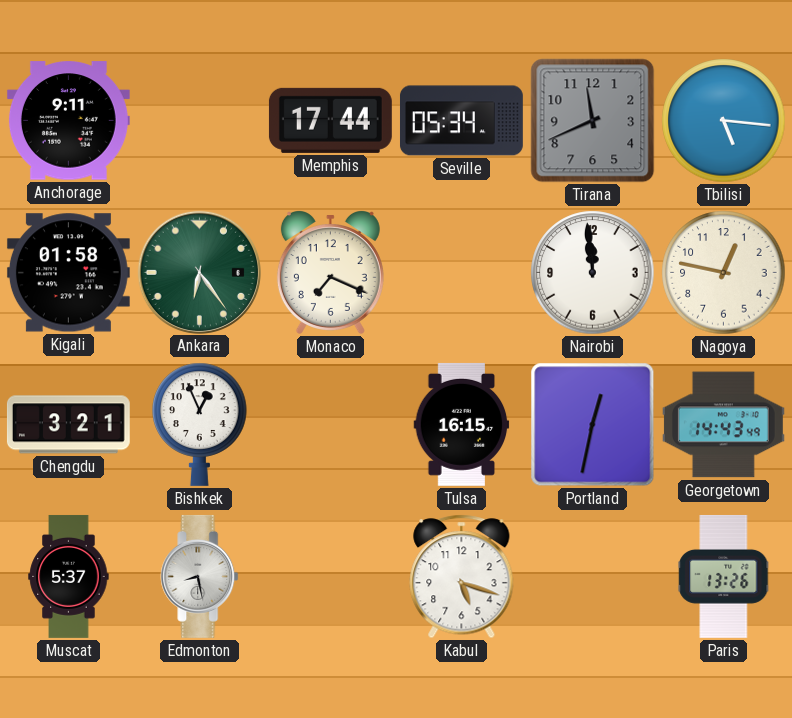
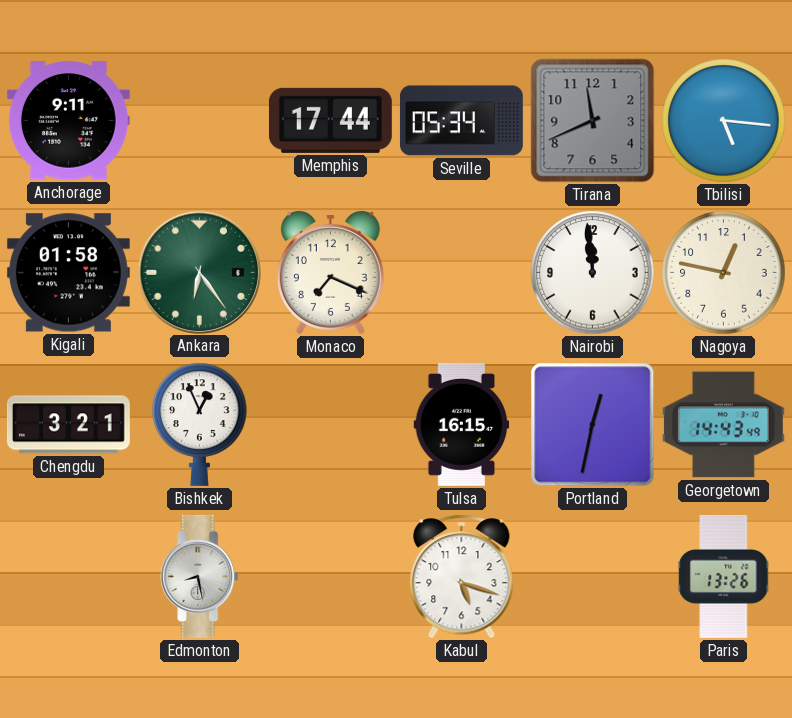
Muscat: 5:37 -> none
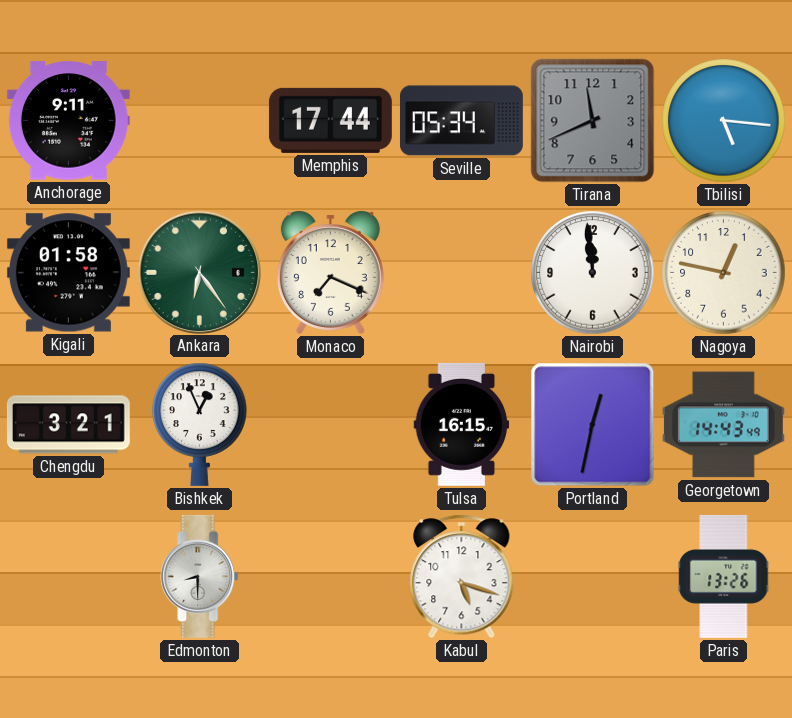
Edmonton: 8:28 -> 8:30
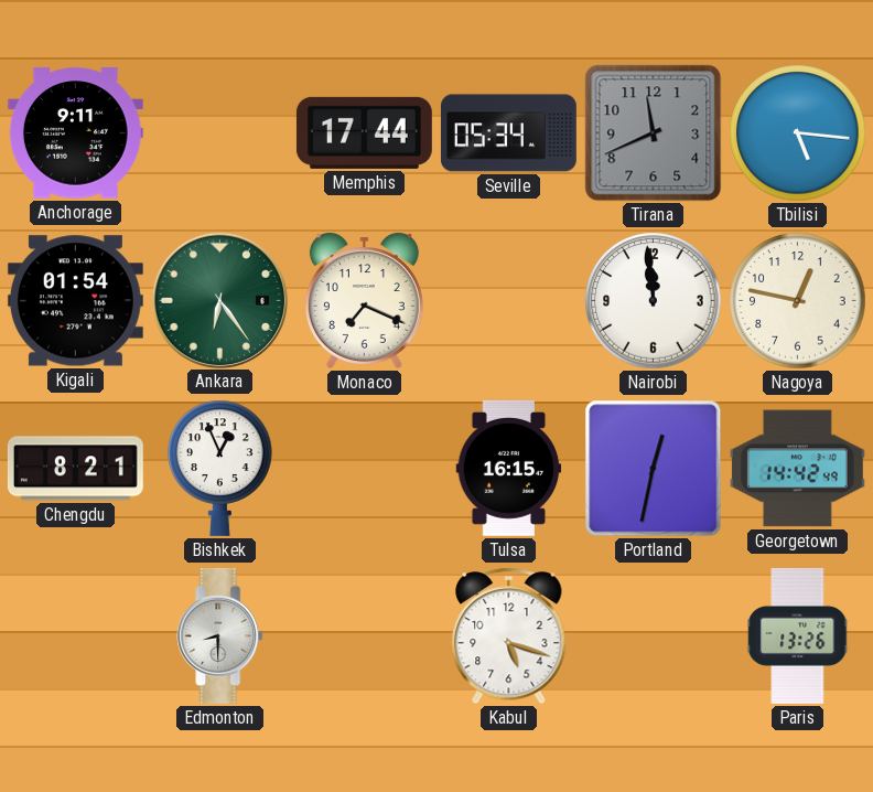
Kigali: 01:58 -> 01:54
Chengdu: 3:21 -> 8:21
Georgetown: 14:43 -> 14:42
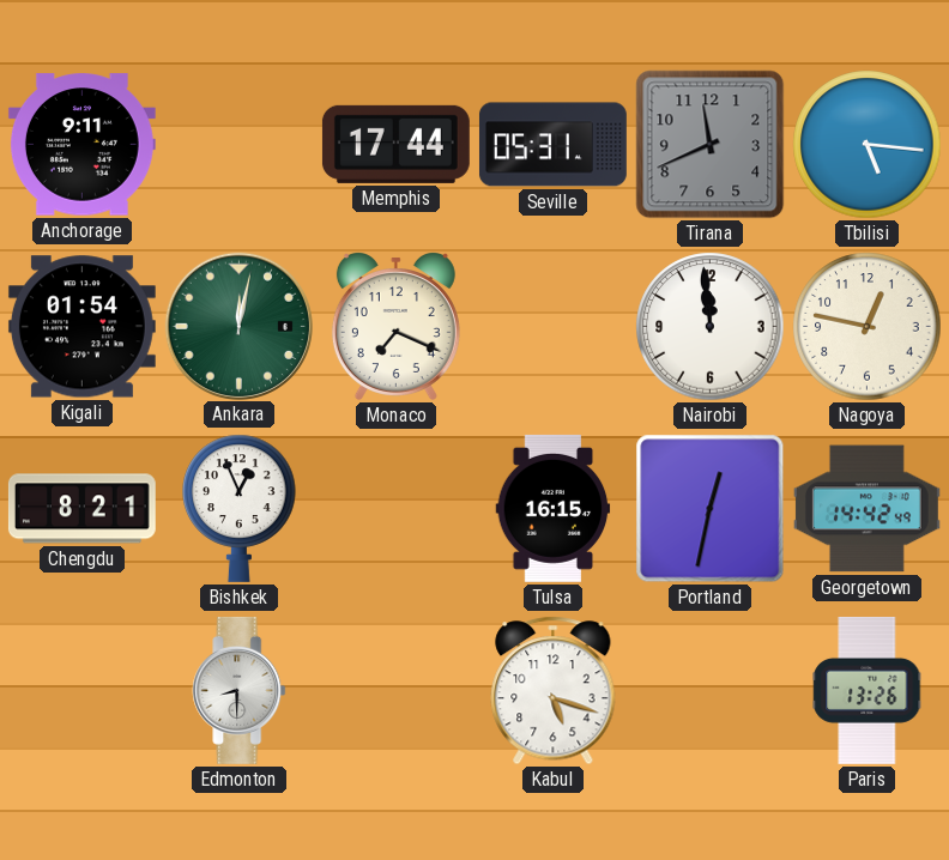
Seville: 05:34 -> 05:31
Ankara: 6:24 -> 12:02
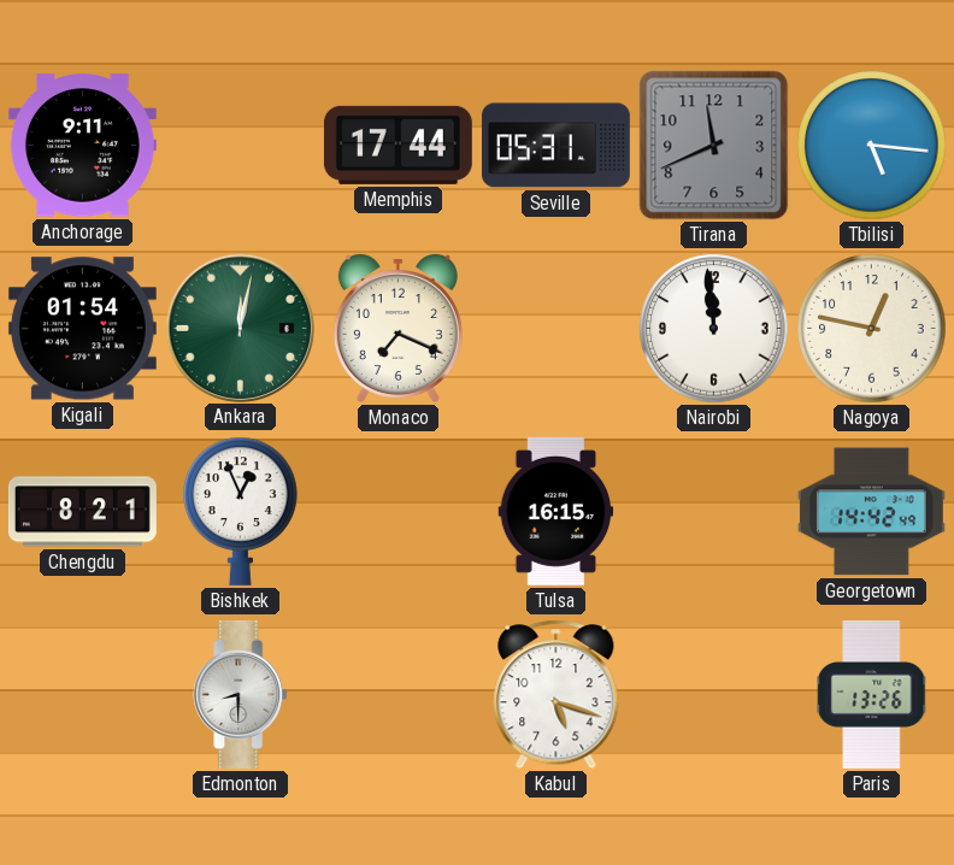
Portland: 12:32 -> none
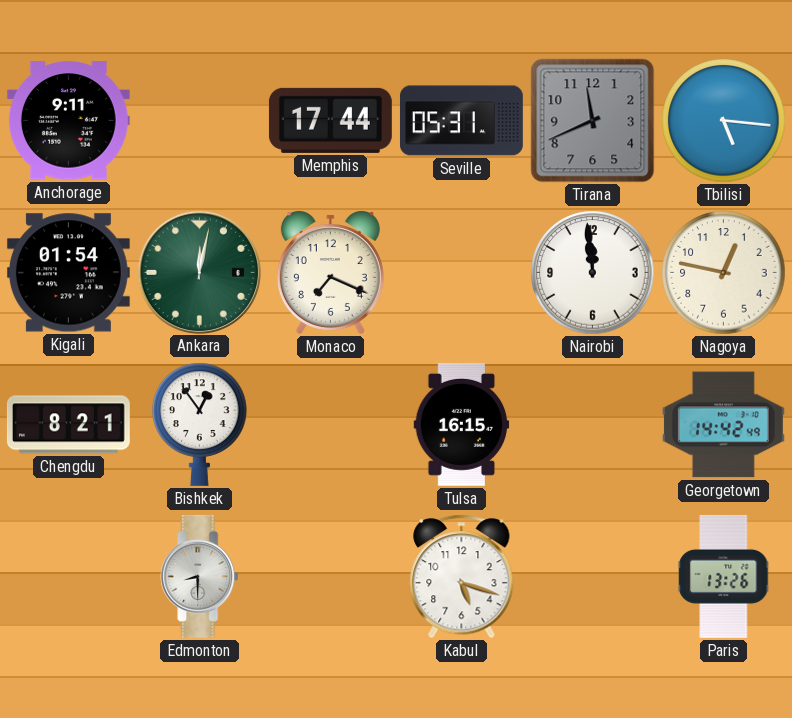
Bishkek: 12:56 -> 12:54
